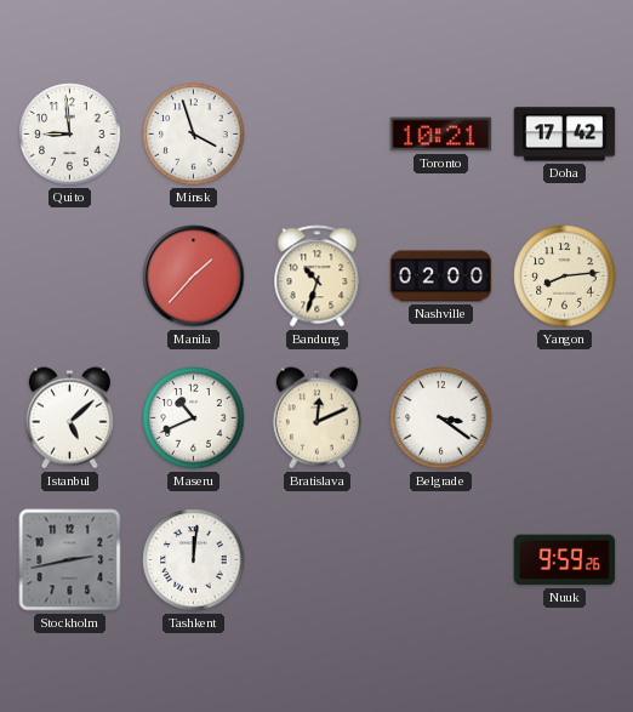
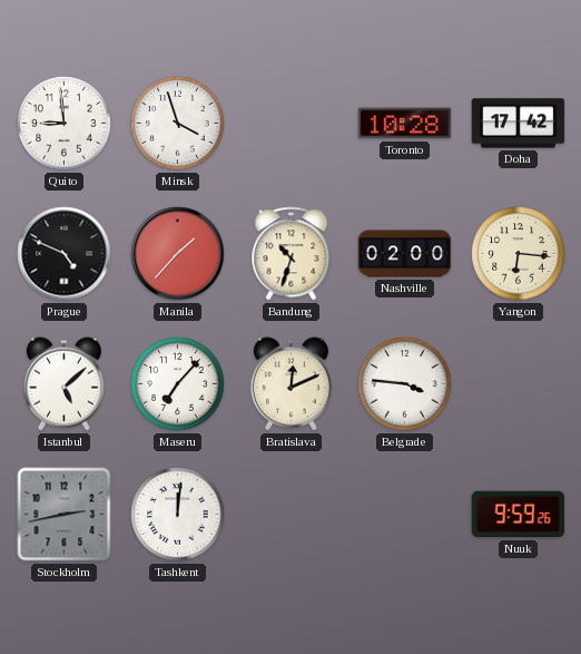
Toronto: 10:21 -> 10:28
Prague: none -> 4:49
Yangon: 8:14 -> 6:16
Maseru: 10:41 -> 7:07
Belgrade: 3:21 -> 3:46
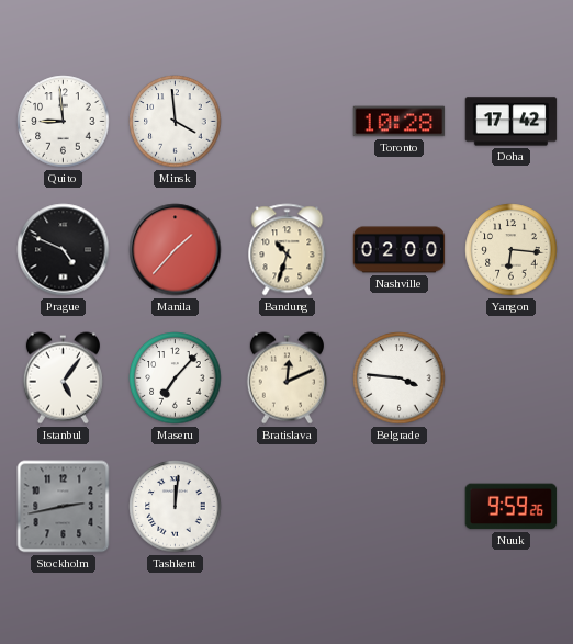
Minsk: 3:57 -> 3:59
Istanbul: 5:08 -> 5:06
